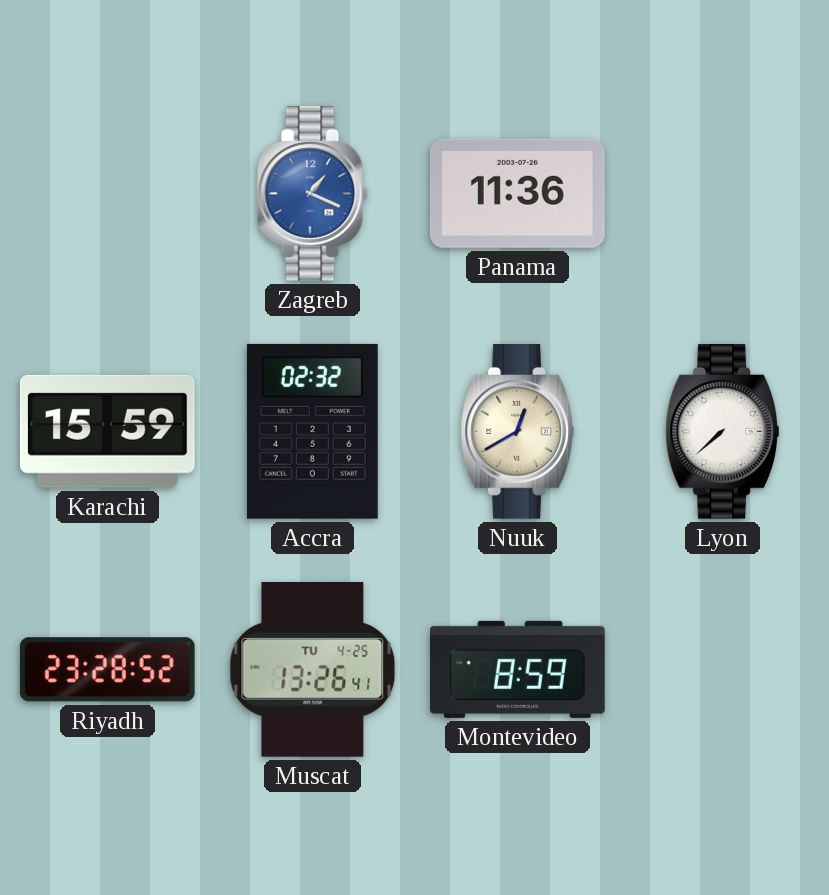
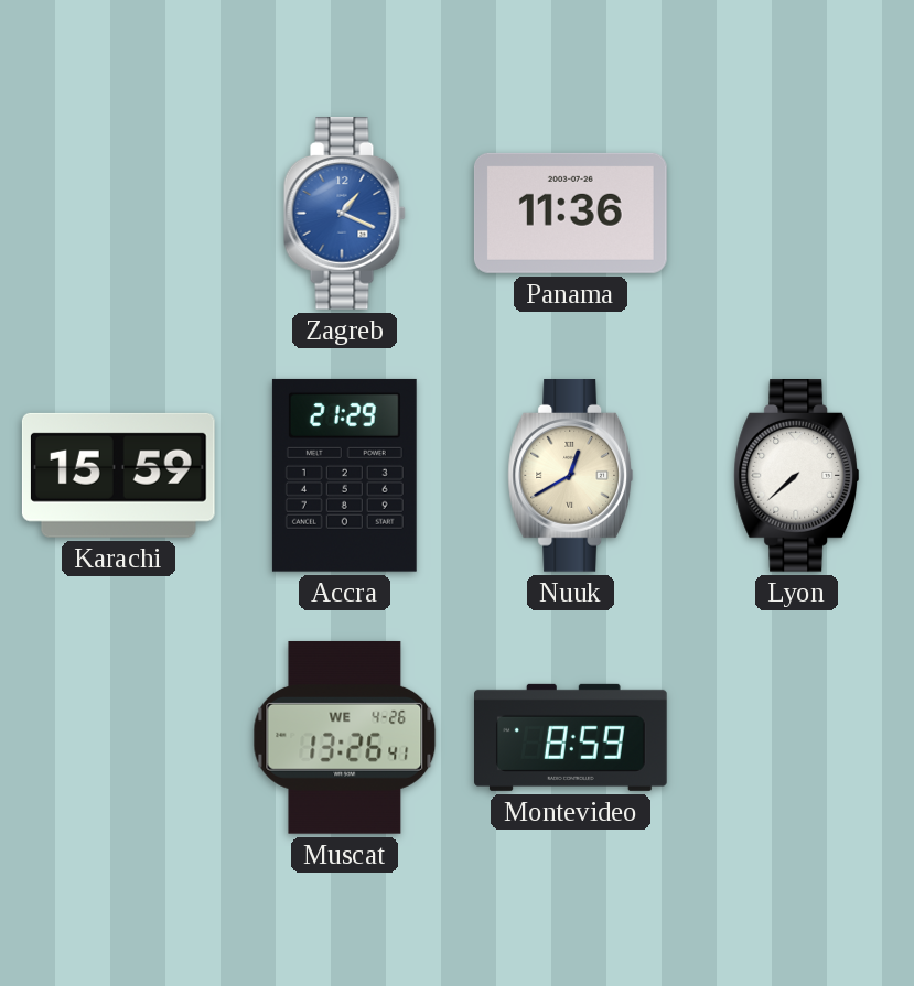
Accra: 02:32 -> 21:29
Riyadh: 23:28 -> none
Muscat date: TU 4-25 -> WE 4-26
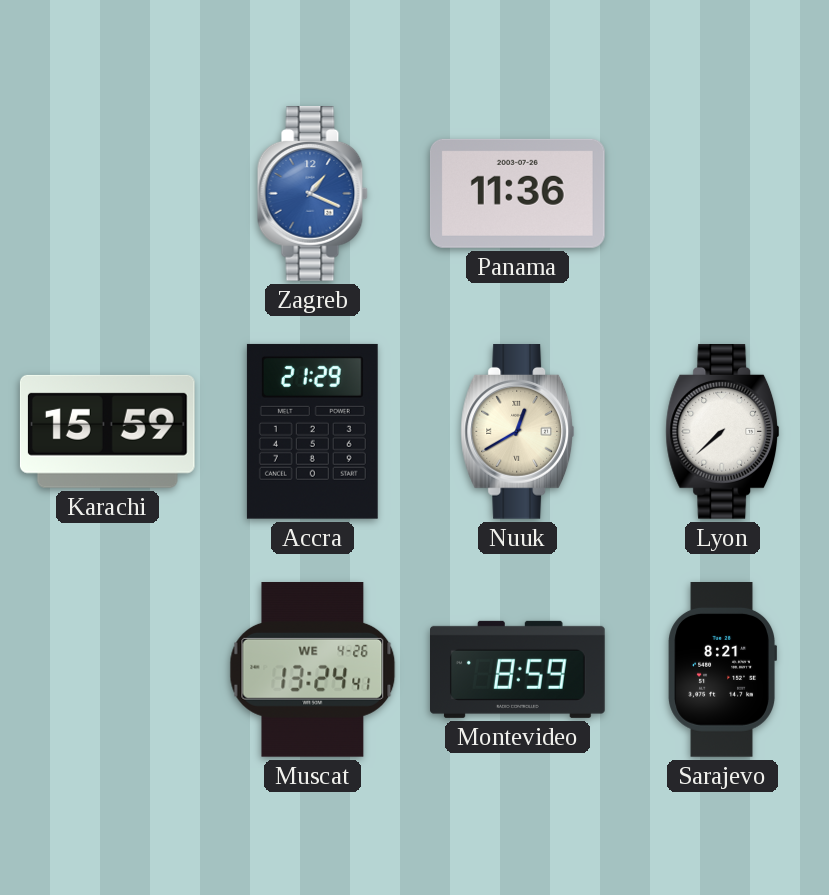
Muscat: 13:26 -> 13:24
Sarajevo: none -> 8:21
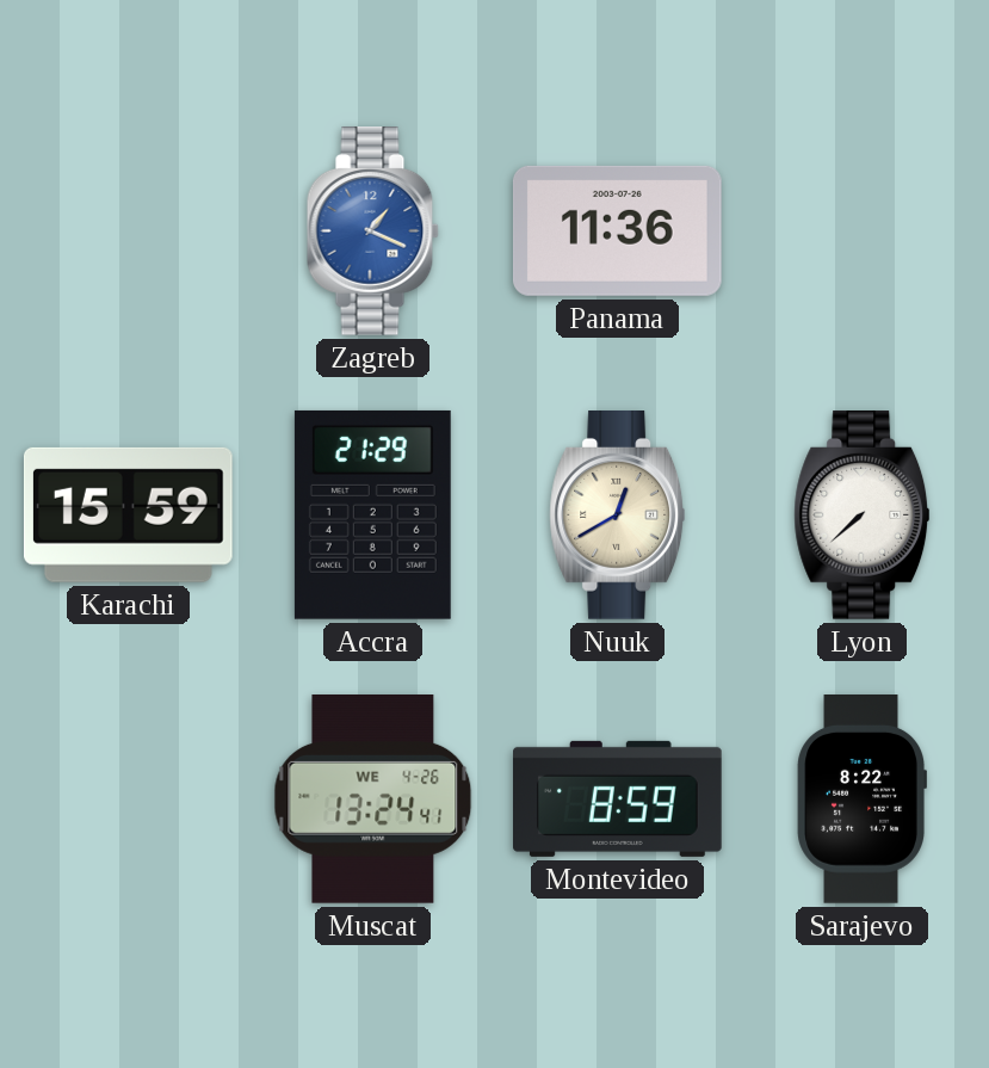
Sarajevo: 8:21 -> 8:22
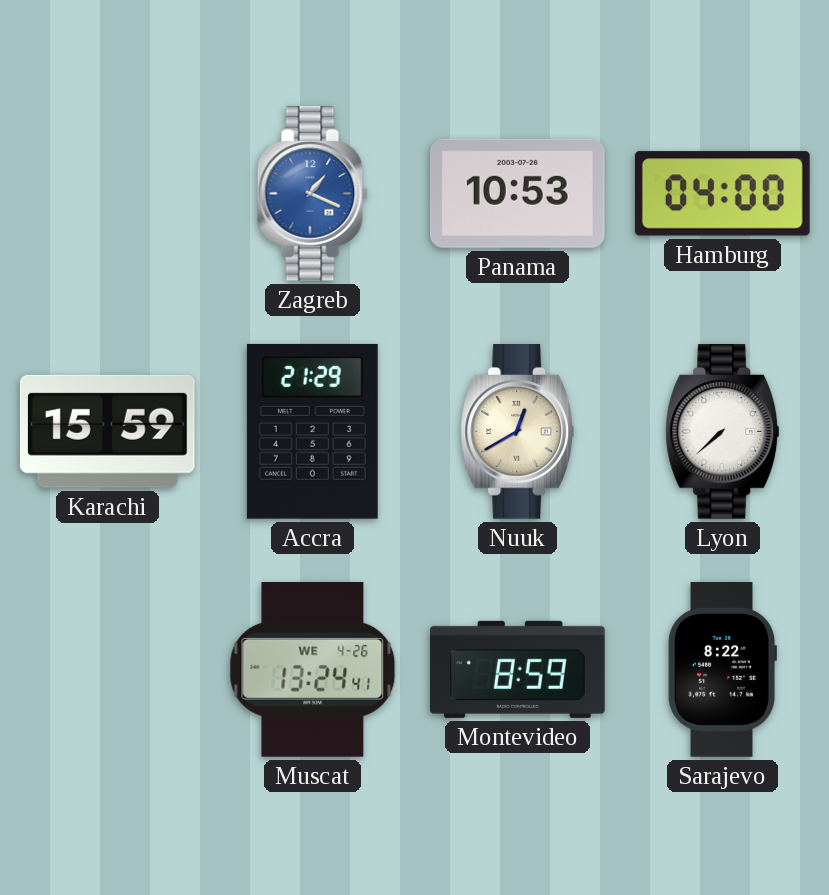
Panama: 11:36 -> 10:53
Hamburg: none -> 04:00
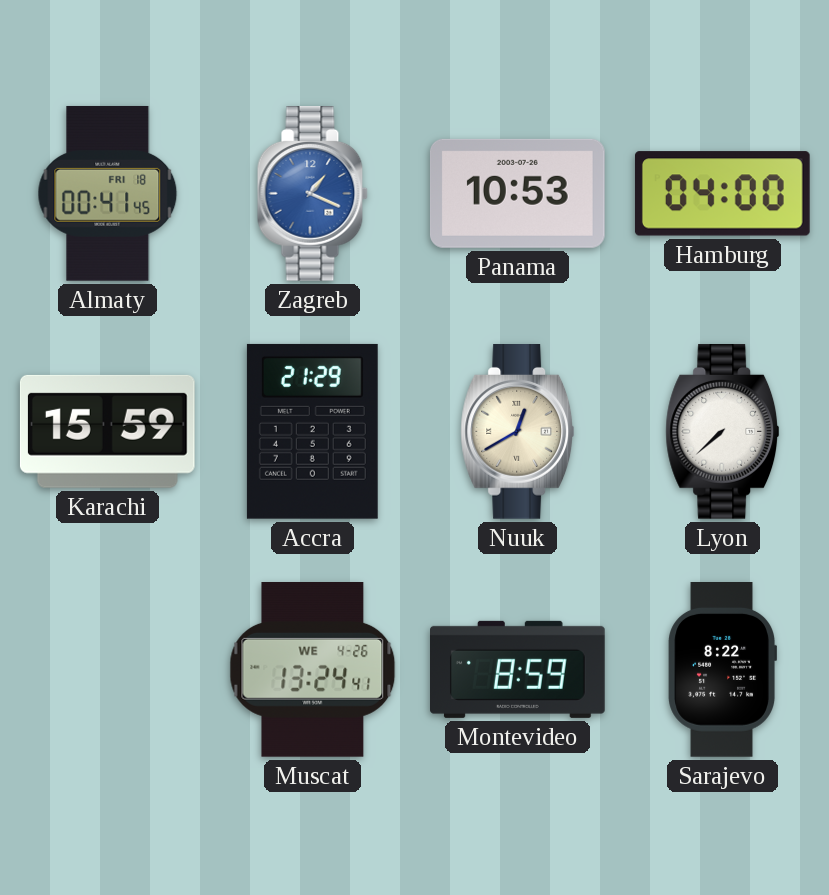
Almaty: none -> 00:41
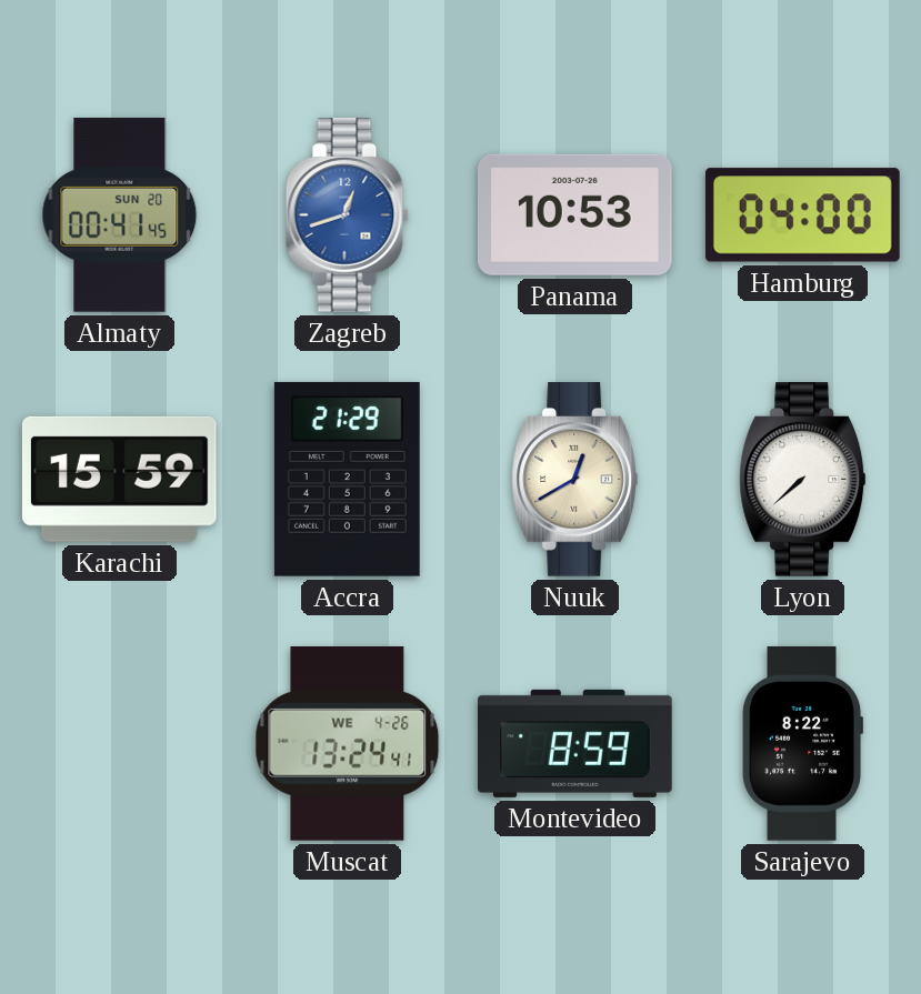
Almaty date: FRI 18 -> SUN 20
Zagreb: 1:19 -> 12:42
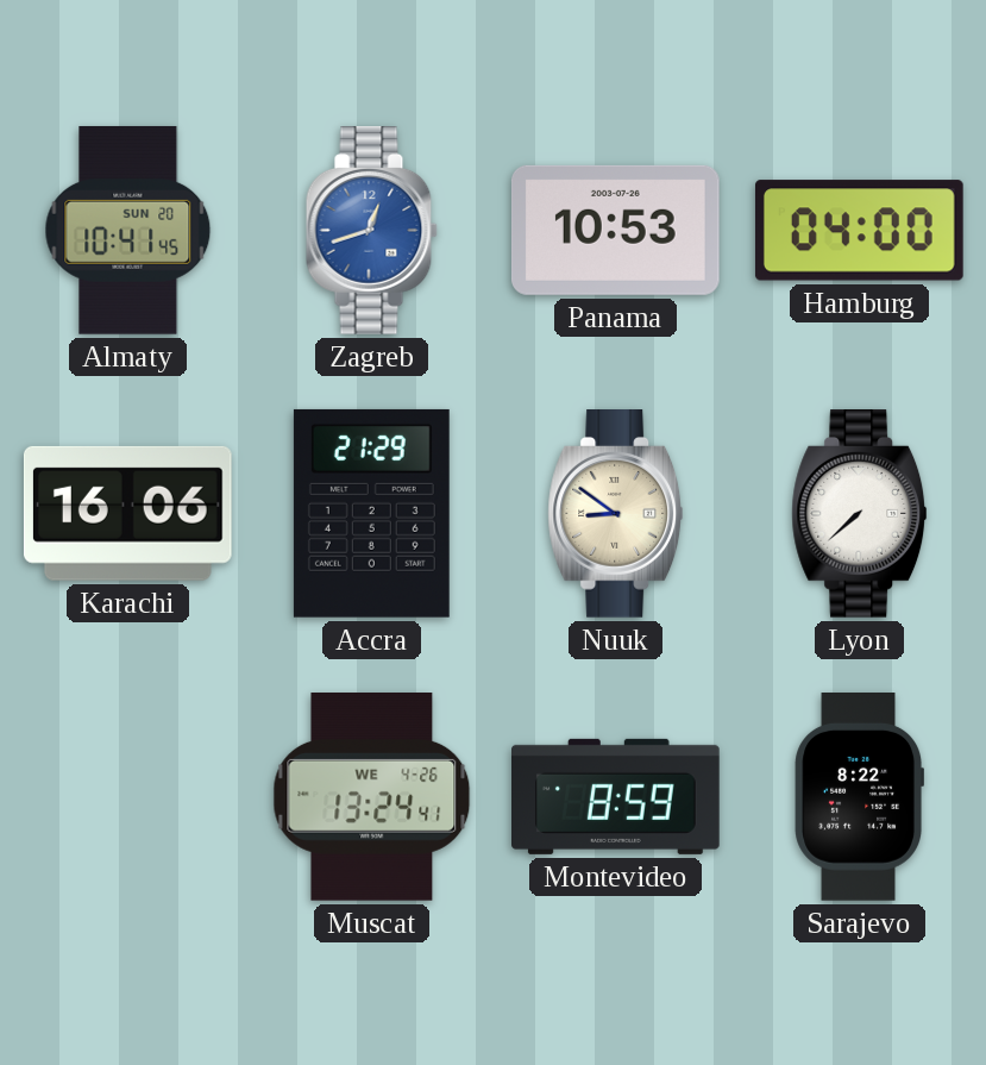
Almaty: 00:41 -> 10:41
Karachi: 15:59 -> 16:06
Nuuk: 12:40 -> 8:51
